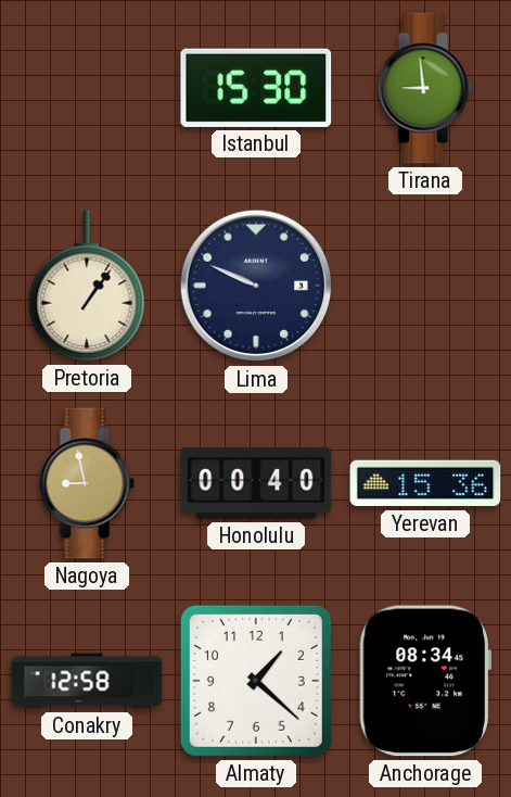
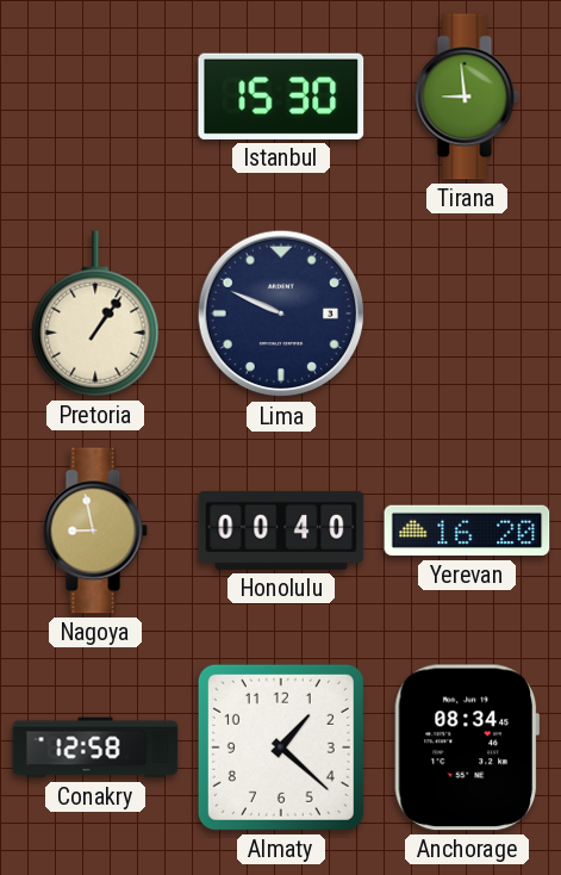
Yerevan: 15:36 -> 16:20
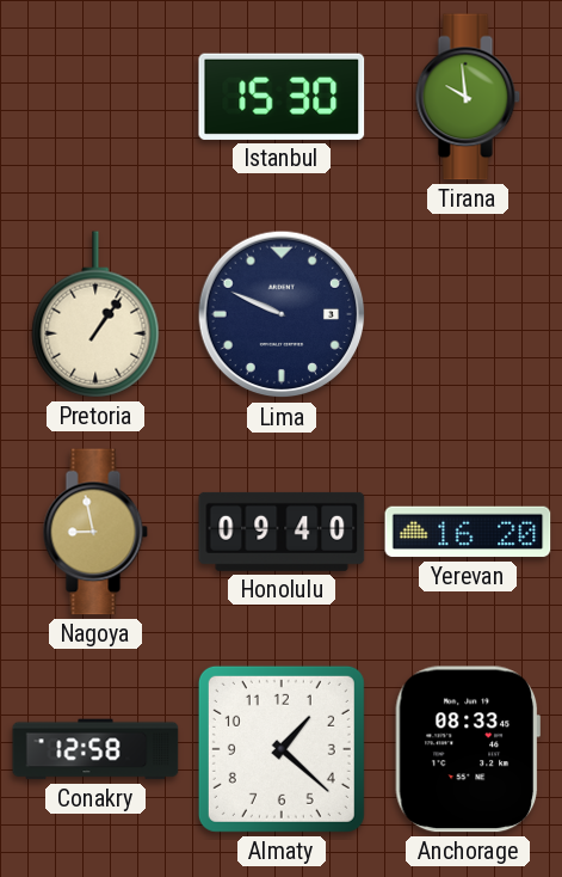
Tirana: 8:59 -> 9:59
Honolulu: 00:40 -> 09:40
Anchorage: 08:34 -> 08:33
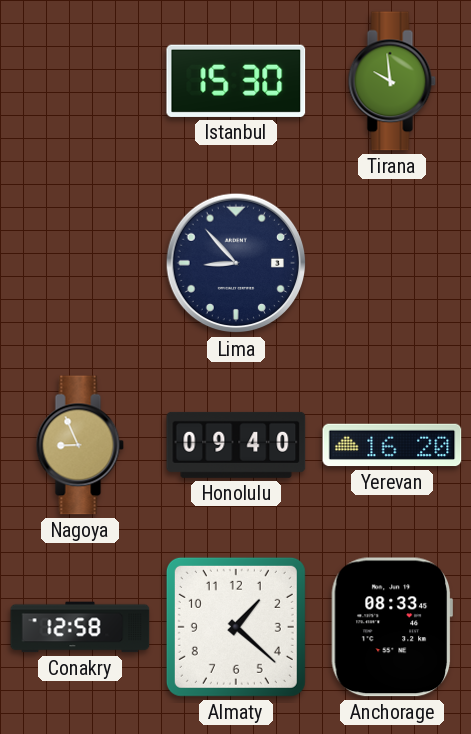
Pretoria: 1:06 -> none
Lima: 9:49 -> 8:53
Nagoya: 8:58 -> 8:56
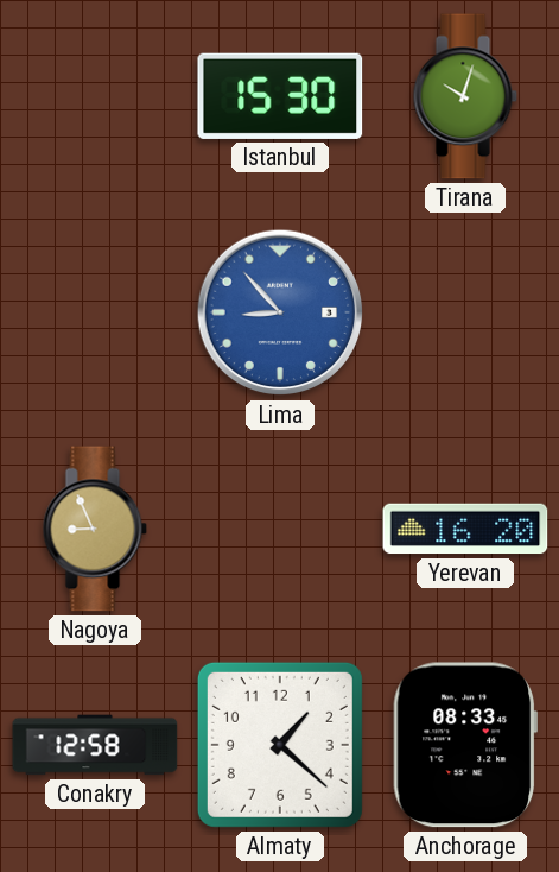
Tirana: 9:59 -> 10:03
Lima dial: navy -> blue
Honolulu: 09:40 -> none
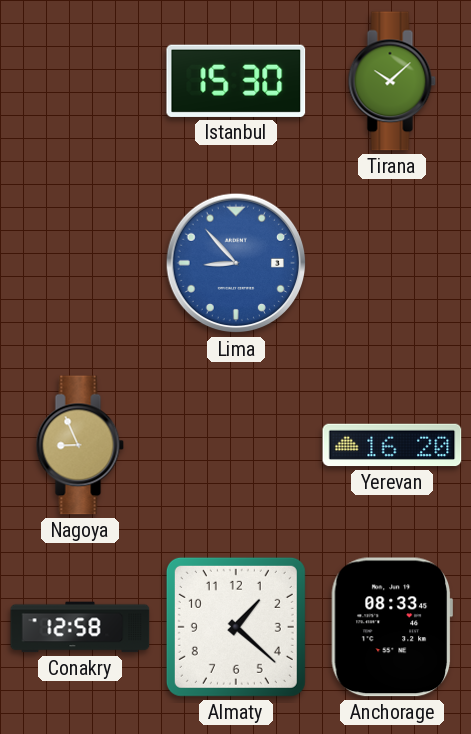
Tirana: 10:03 -> 10:08
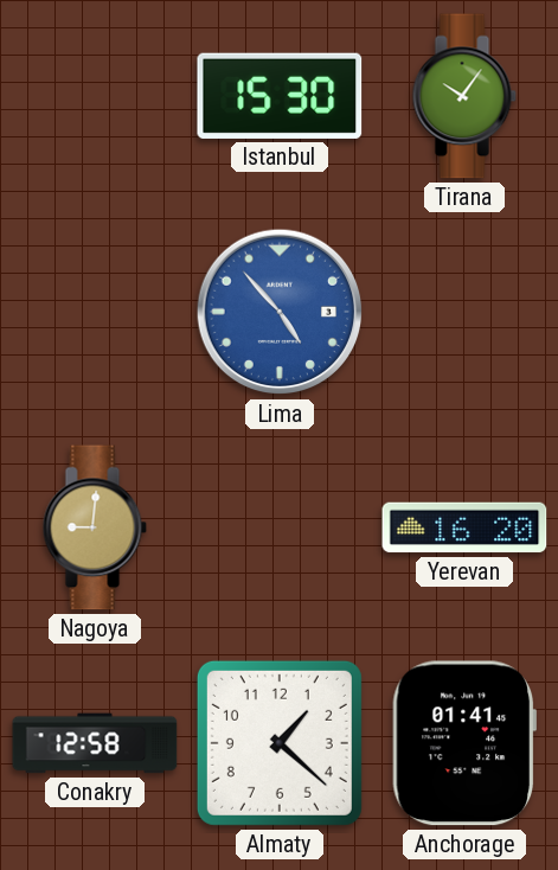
Tirana: 10:08 -> 10:06
Lima: 8:53 -> 4:53
Nagoya: 8:56 -> 9:01
Anchorage: 08:33 -> 01:41
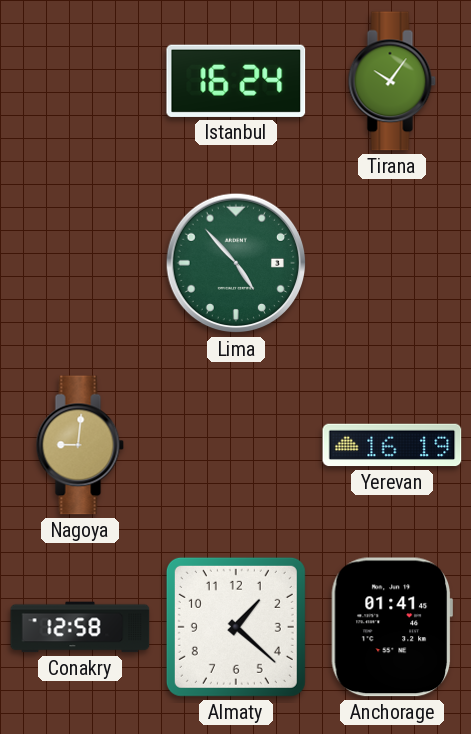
Istanbul: 15:30 -> 16:24
Lima dial: blue -> green
Yerevan: 16:20 -> 16:19
